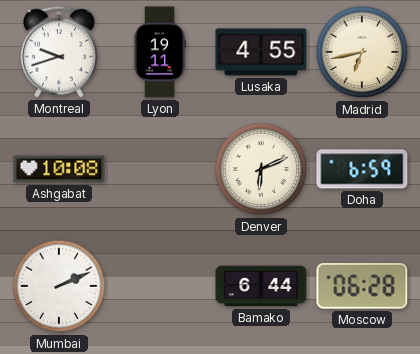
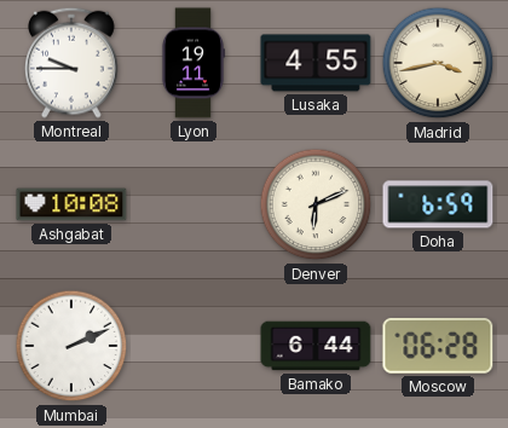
Montreal: 9:42 -> 9:45
Madrid: 6:43 -> 3:43
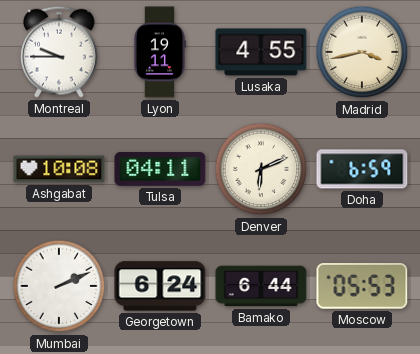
Tulsa: none -> 04:11
Georgetown: none -> 6:24
Moscow: 06:28 -> 05:53
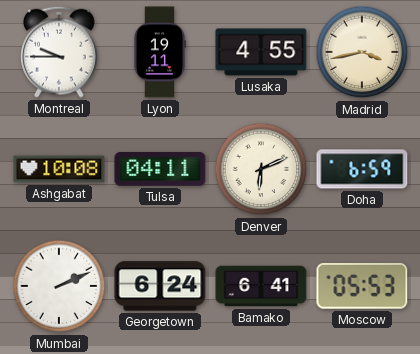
Bamako: 6:44 -> 6:41
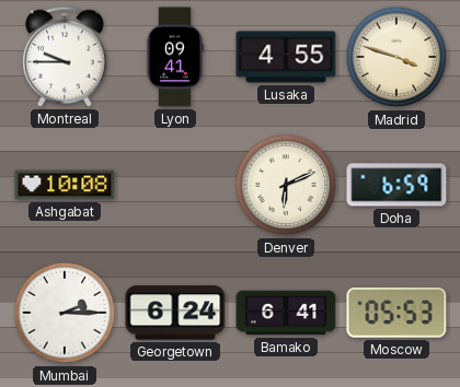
Lyon: 19:11 -> 09:41
Madrid: 3:43 -> 3:48
Tulsa: 04:11 -> none
Mumbai: 2:11 -> 2:15
